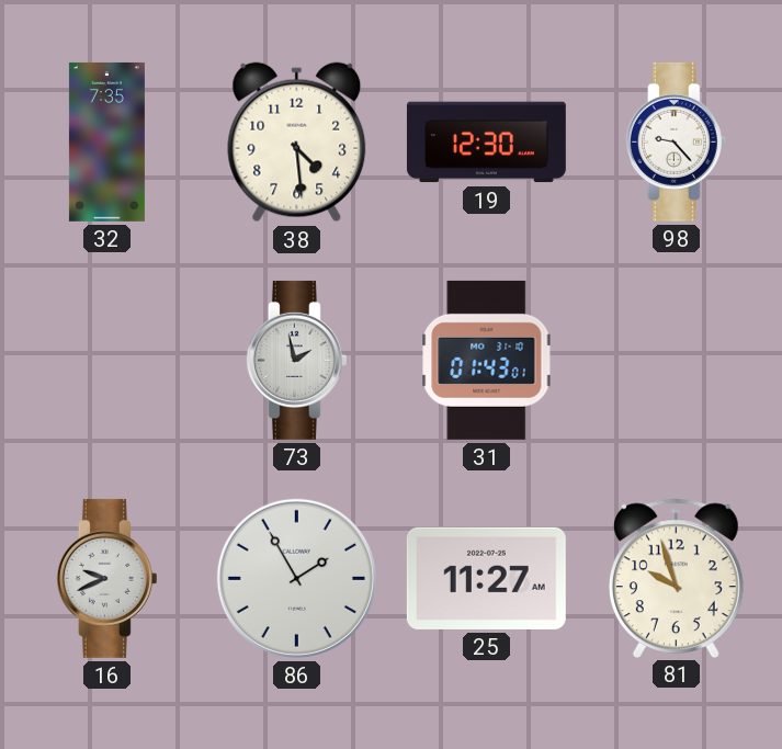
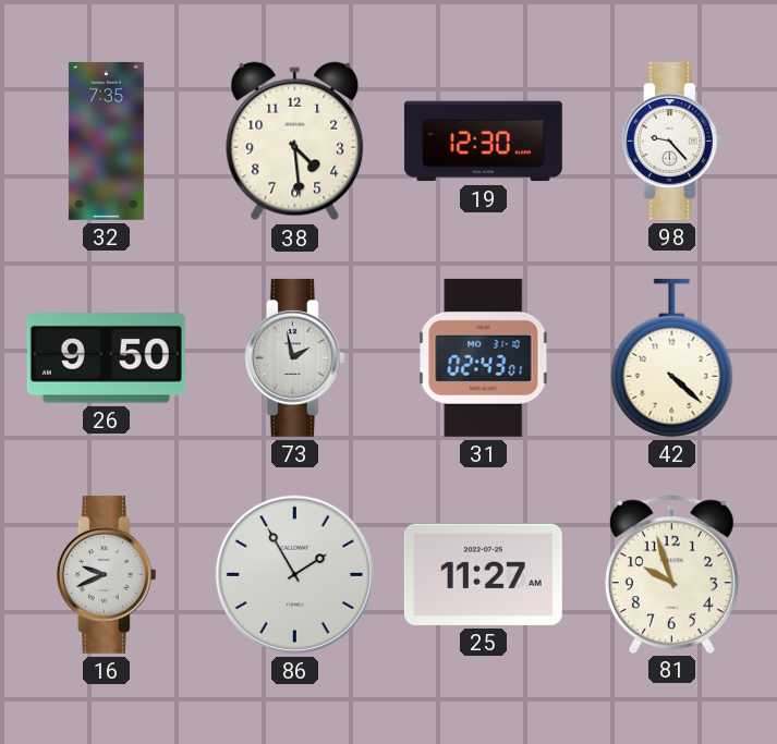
26: none -> 9:50
31: 01:43 -> 02:43
42: none -> 4:22
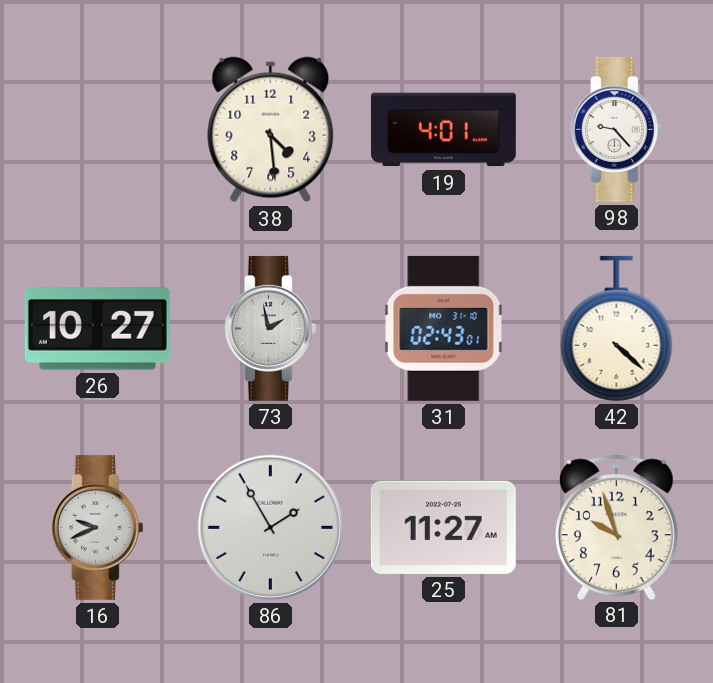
32: 7:35 -> none
19: 12:30 -> 4:01
26: 9:50 -> 10:27
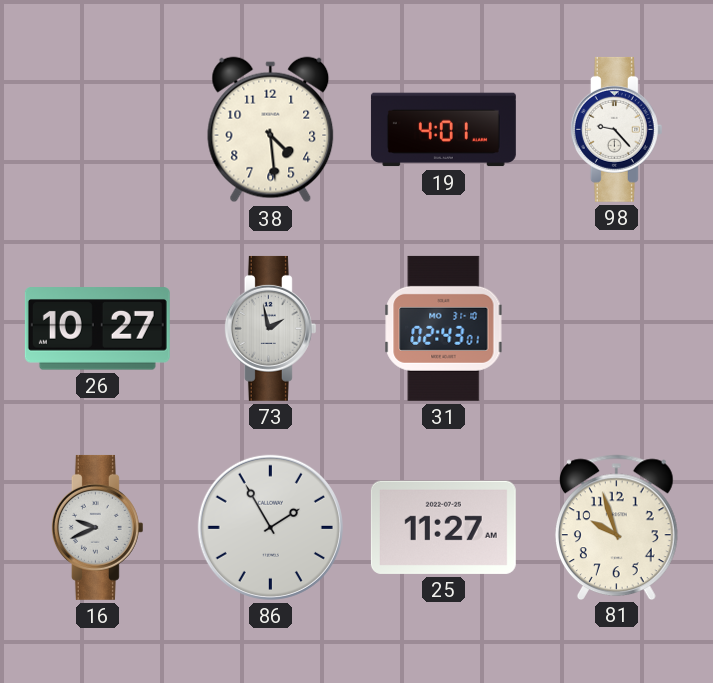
42: 4:22 -> none
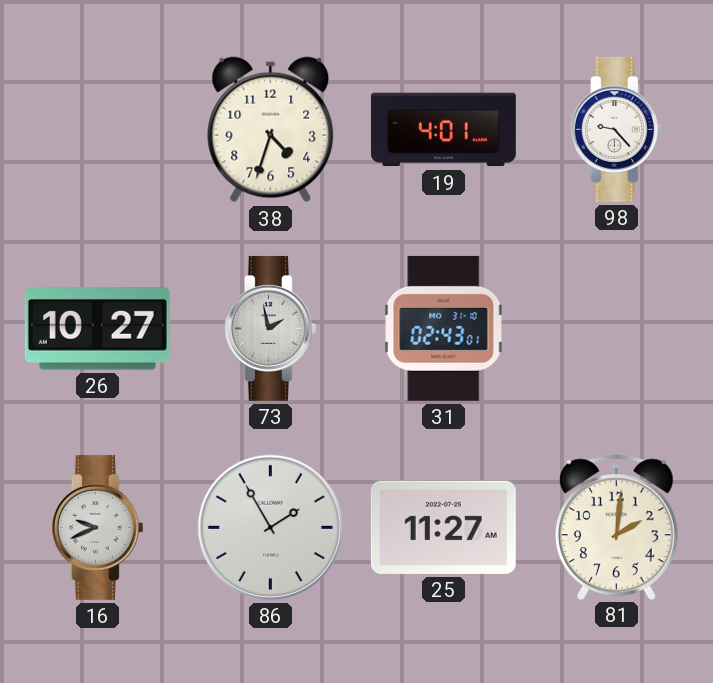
38: 4:29 -> 4:33
81: 9:57 -> 2:01
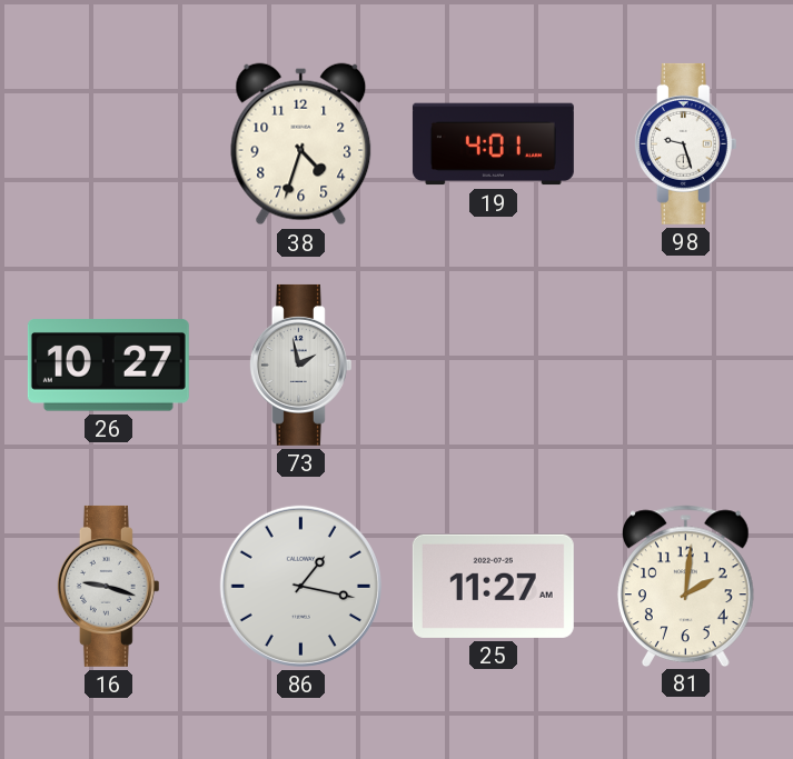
98: 9:23 -> 9:27
31: 02:43 -> none
16: 9:41 -> 9:18
86: 1:55 -> 1:17
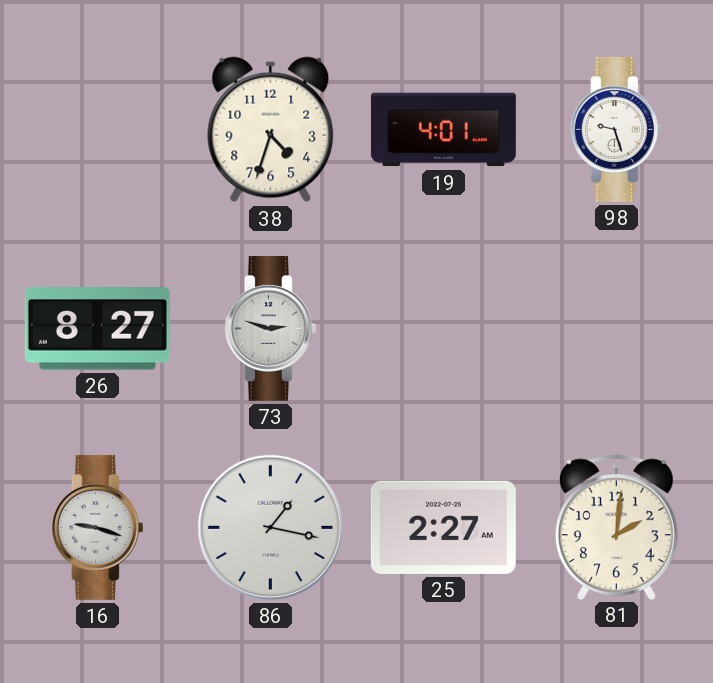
26: 10:27 -> 8:27
73: 1:58 -> 2:48
25: 11:27 -> 2:27
